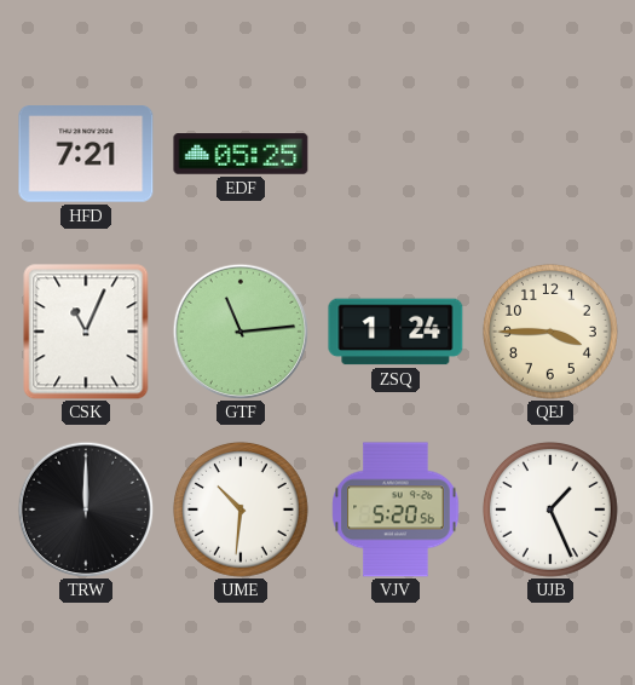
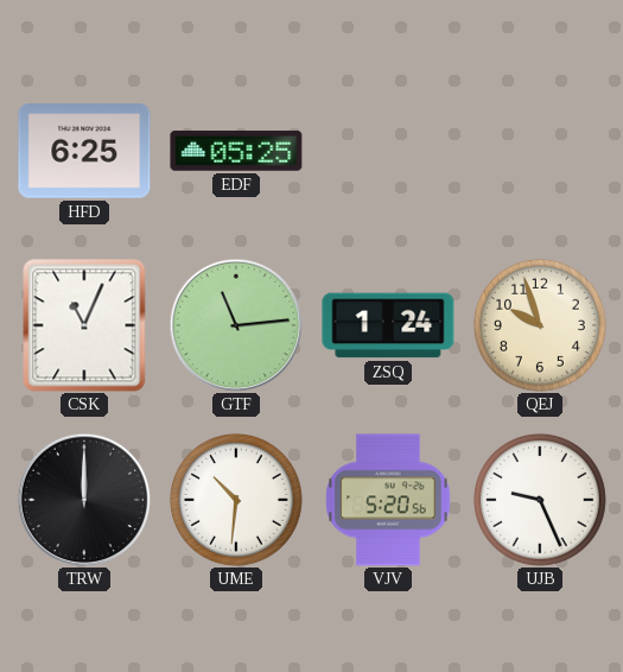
HFD: 7:21 -> 6:25
QEJ: 3:45 -> 9:57
UJB: 1:26 -> 9:26
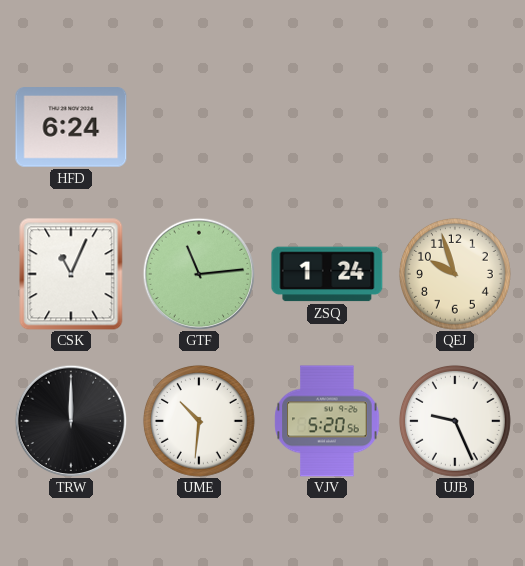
HFD: 6:25 -> 6:24
EDF: 05:25 -> none
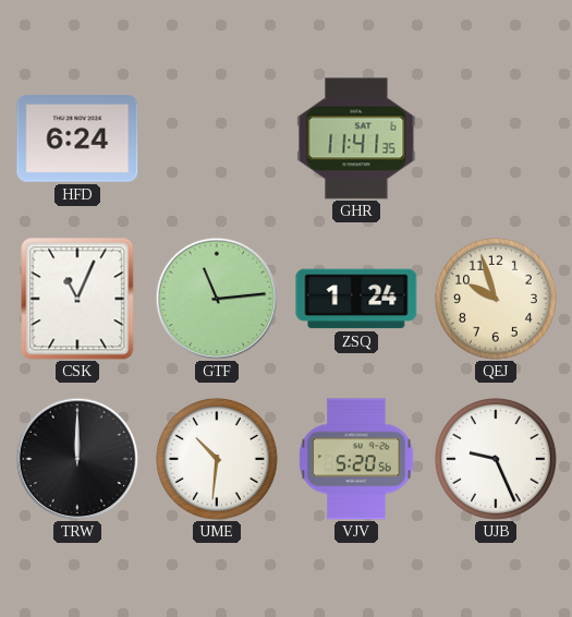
GHR: none -> 11:41
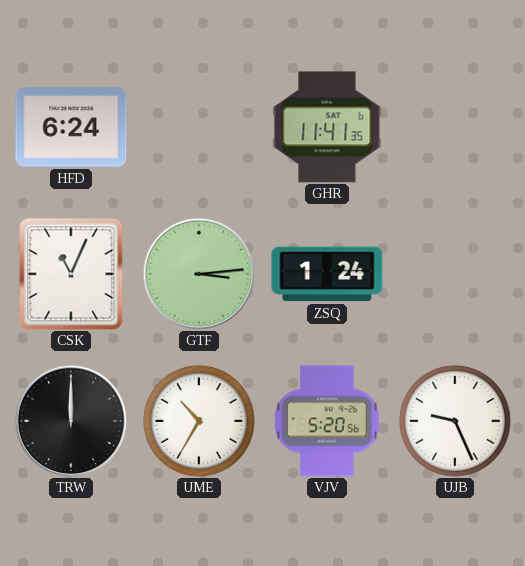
GTF: 11:14 -> 3:14
QEJ: 9:57 -> none
UME: 10:31 -> 10:35
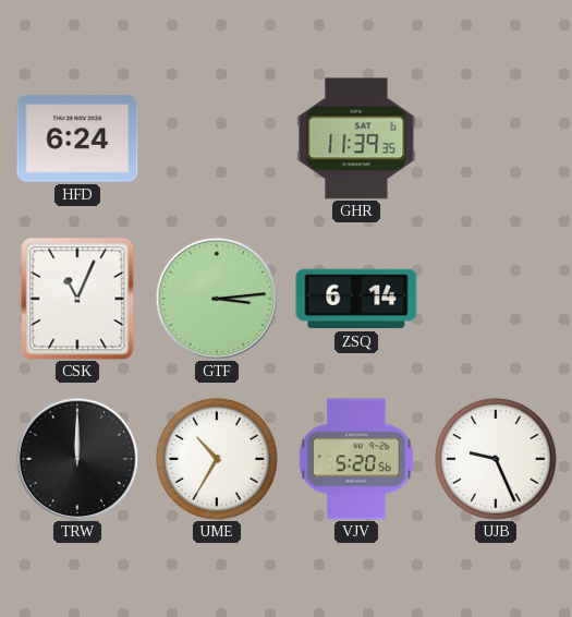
GHR: 11:41 -> 11:39
ZSQ: 1:24 -> 6:14
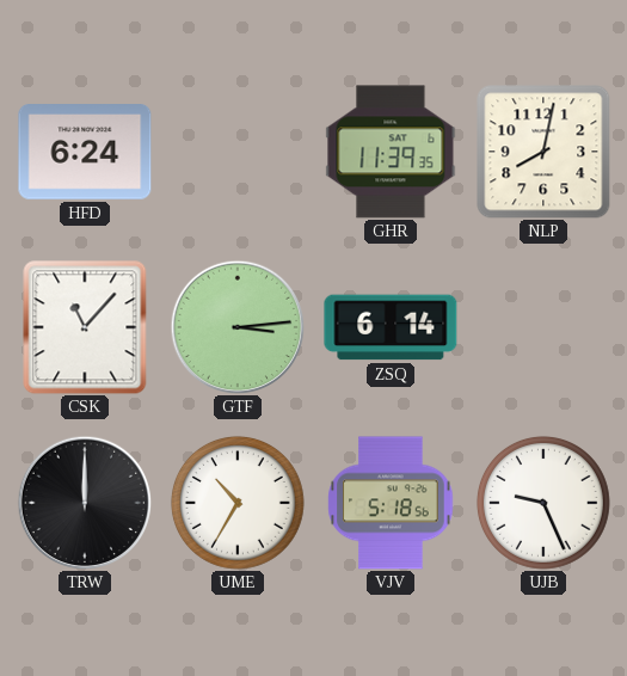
NLP: none -> 8:02
CSK: 11:04 -> 11:07
VJV: 5:20 -> 5:18
